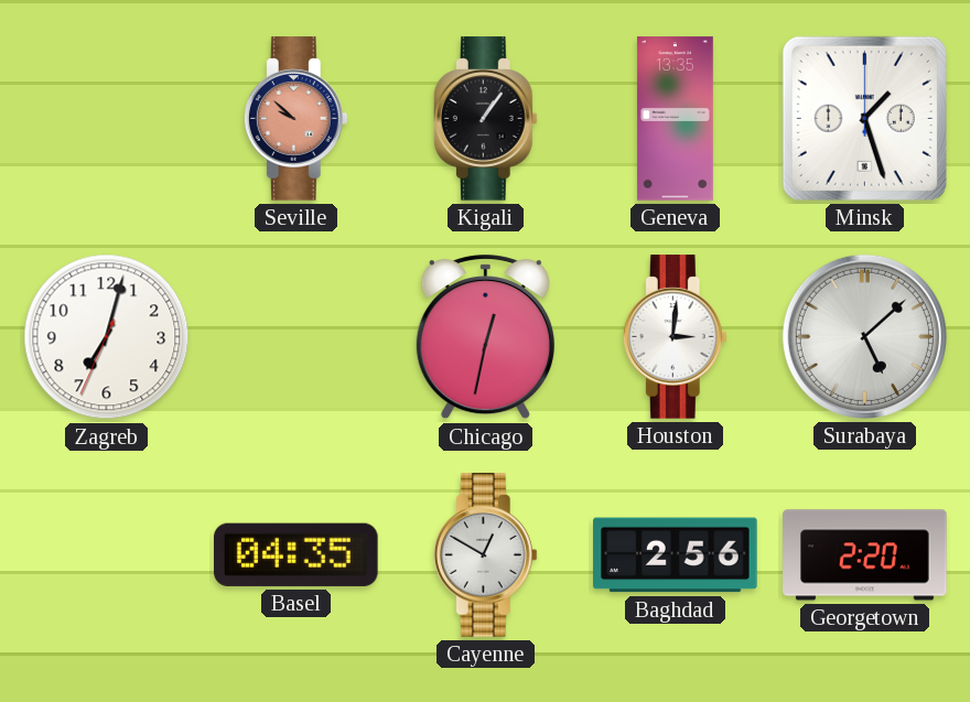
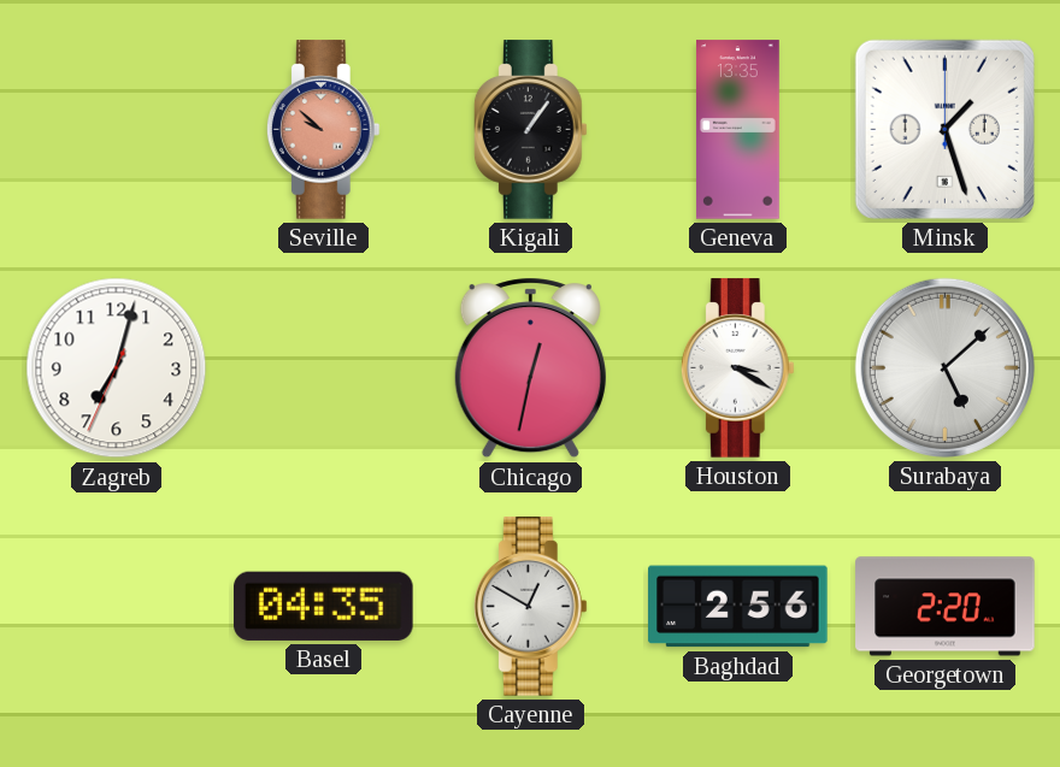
Houston: 3:01 -> 3:20
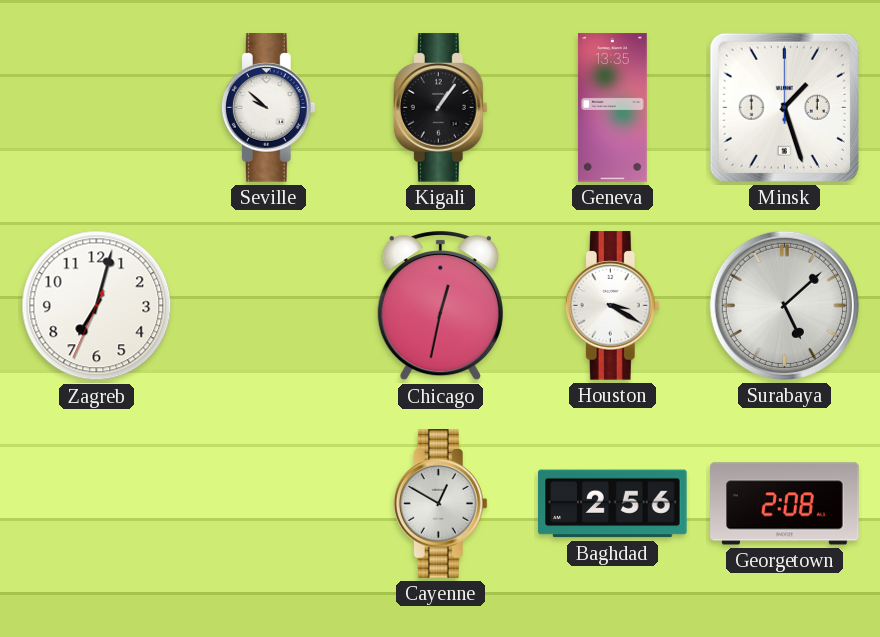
Seville dial: salmon -> white
Basel: 04:35 -> none
Georgetown: 2:20 -> 2:08
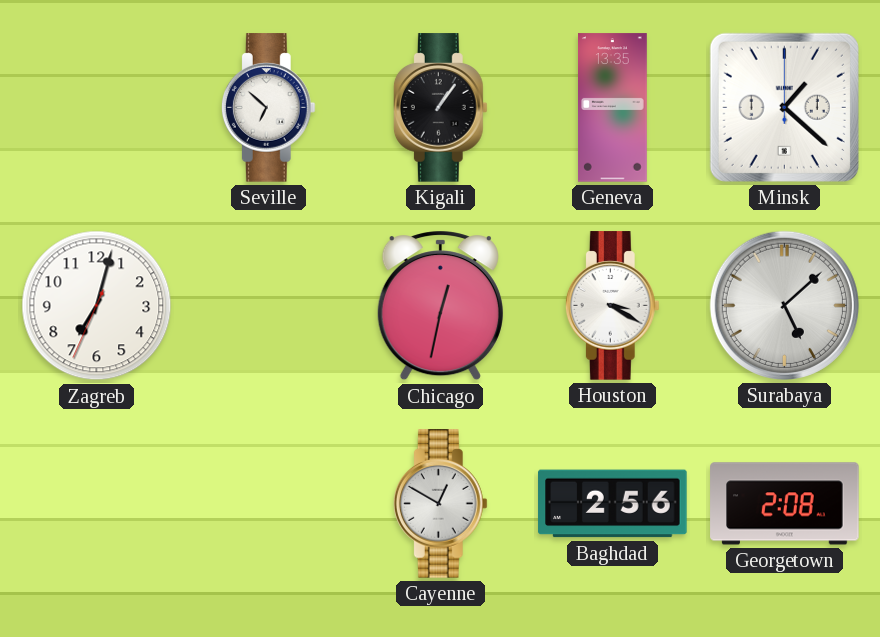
Seville: 9:52 -> 6:52
Minsk: 1:27 -> 1:22
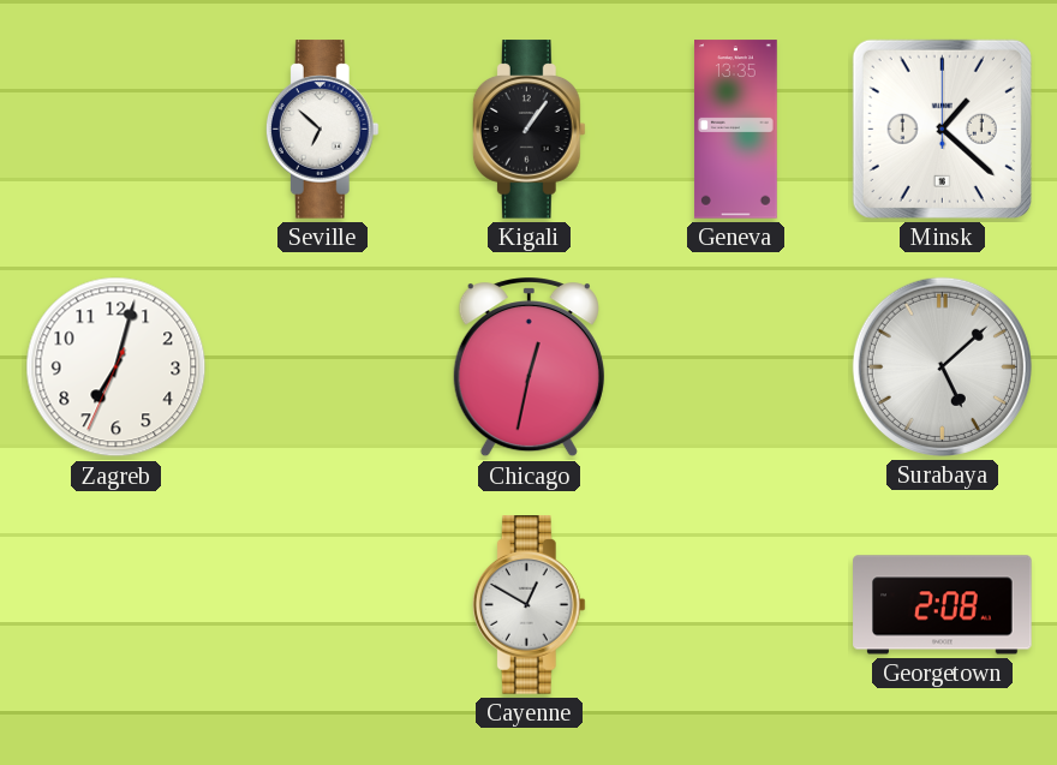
Houston: 3:20 -> none
Baghdad: 2:56 -> none
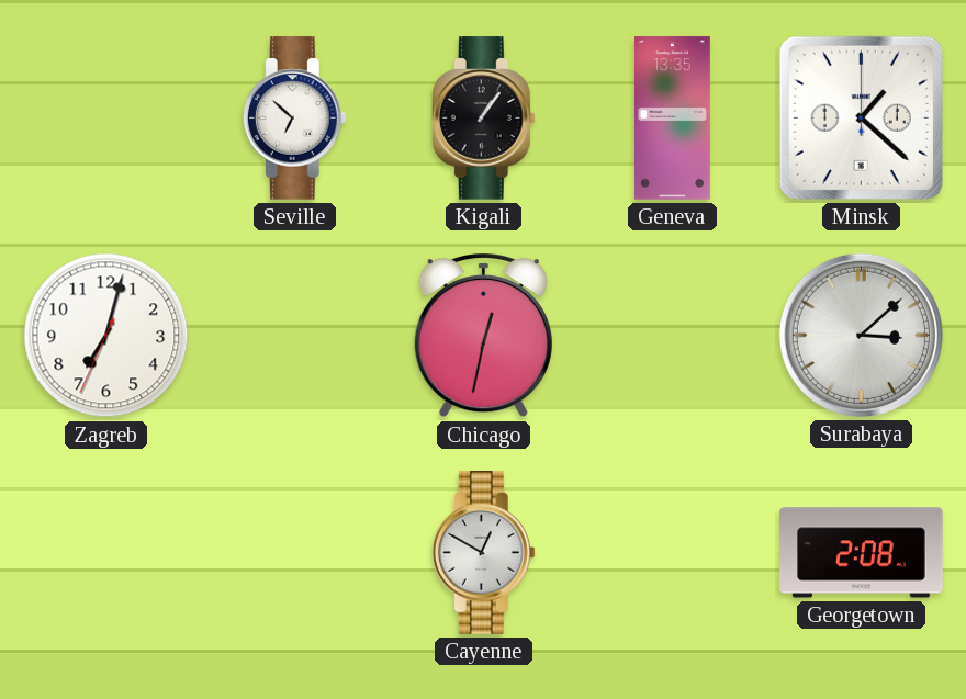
Surabaya: 5:08 -> 3:08
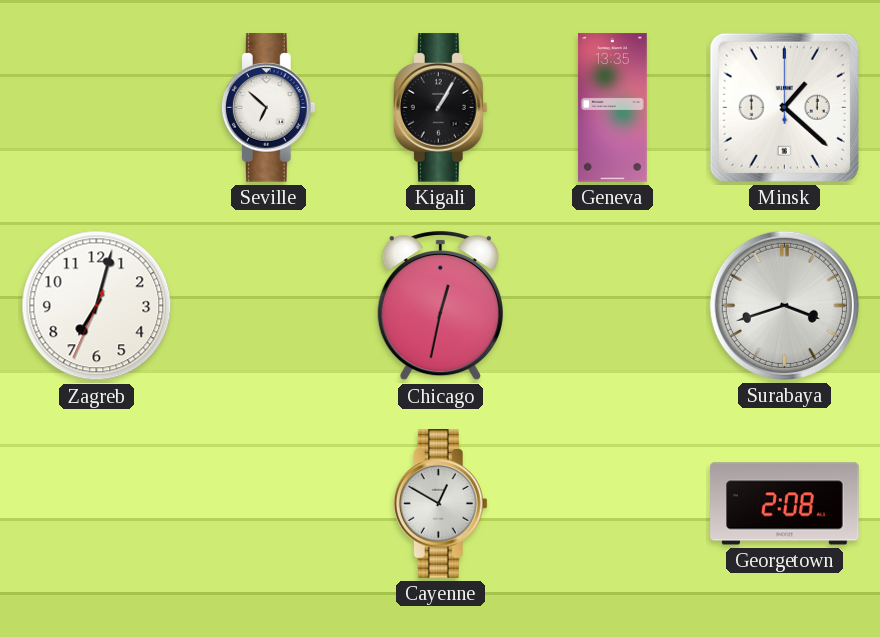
Kigali: 1:06 -> 1:05
Surabaya: 3:08 -> 3:42
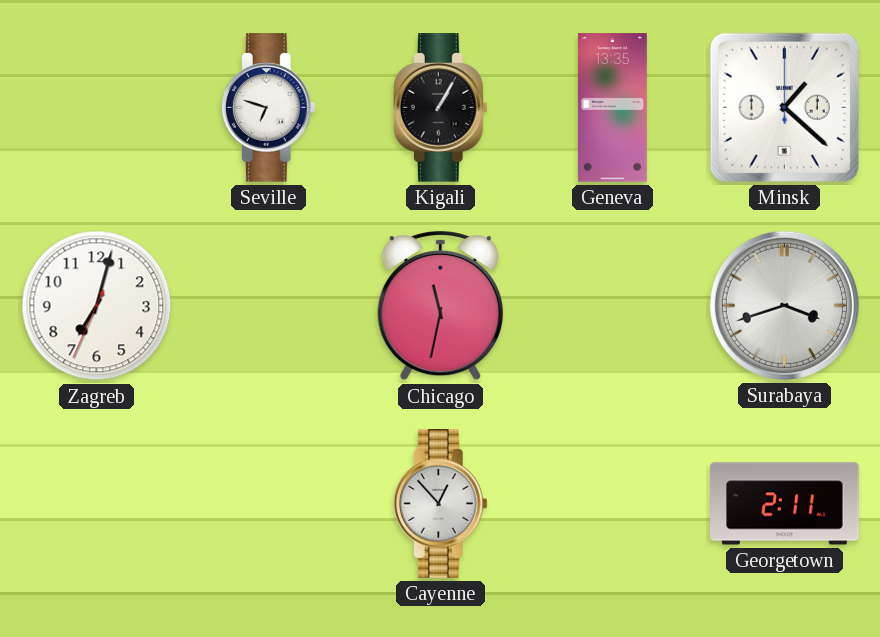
Seville: 6:52 -> 6:48
Chicago: 12:32 -> 11:32
Cayenne: 12:50 -> 12:53
Georgetown: 2:08 -> 2:11
